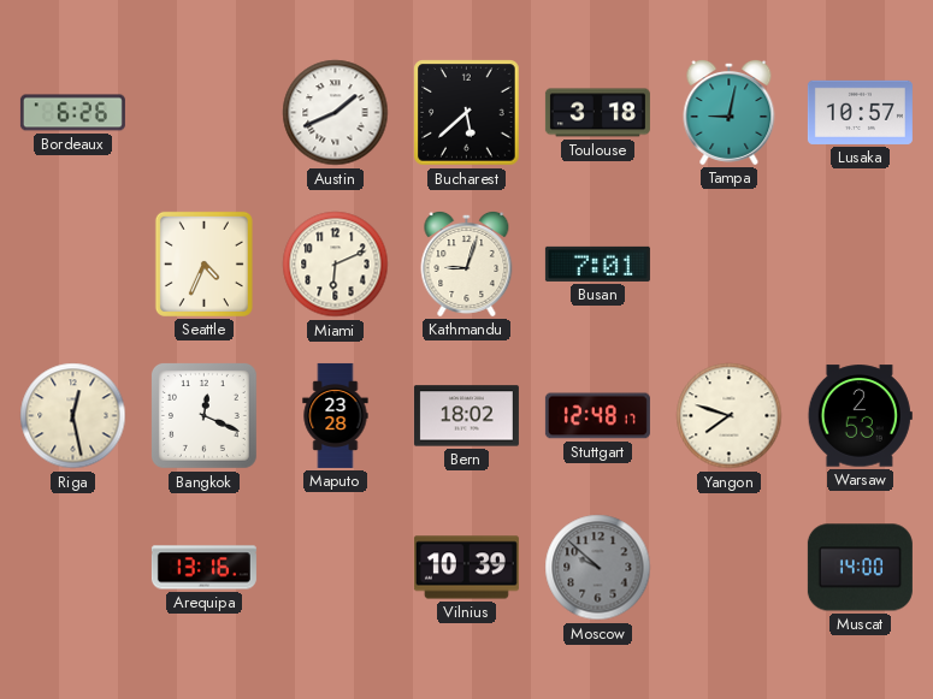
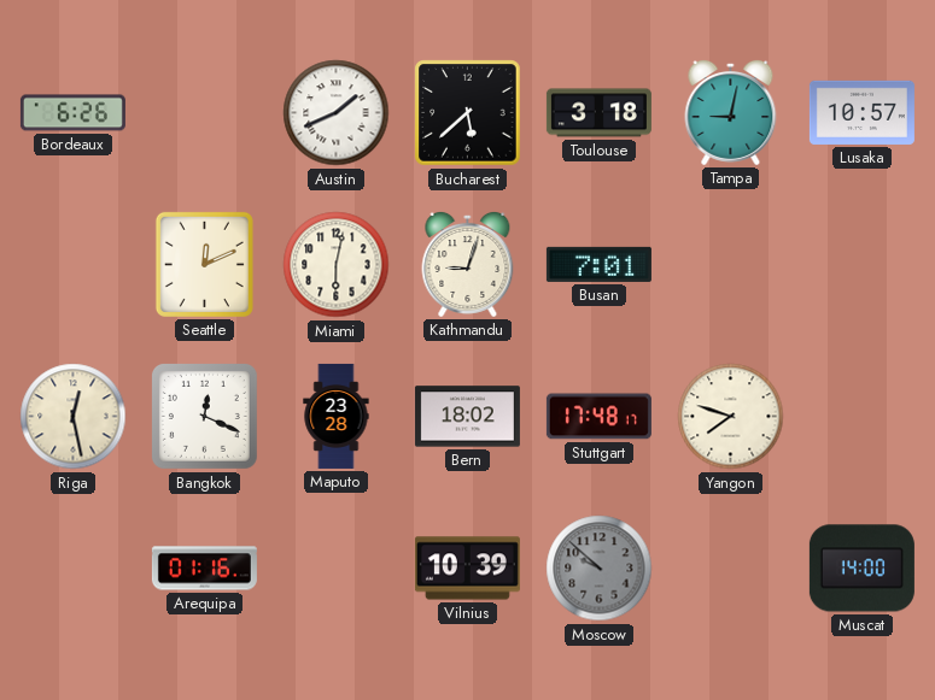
Seattle: 4:34 -> 12:11
Miami: 6:11 -> 6:02
Stuttgart: 12:48 -> 17:48
Warsaw: 2:53 -> none
Arequipa: 13:16 -> 01:16
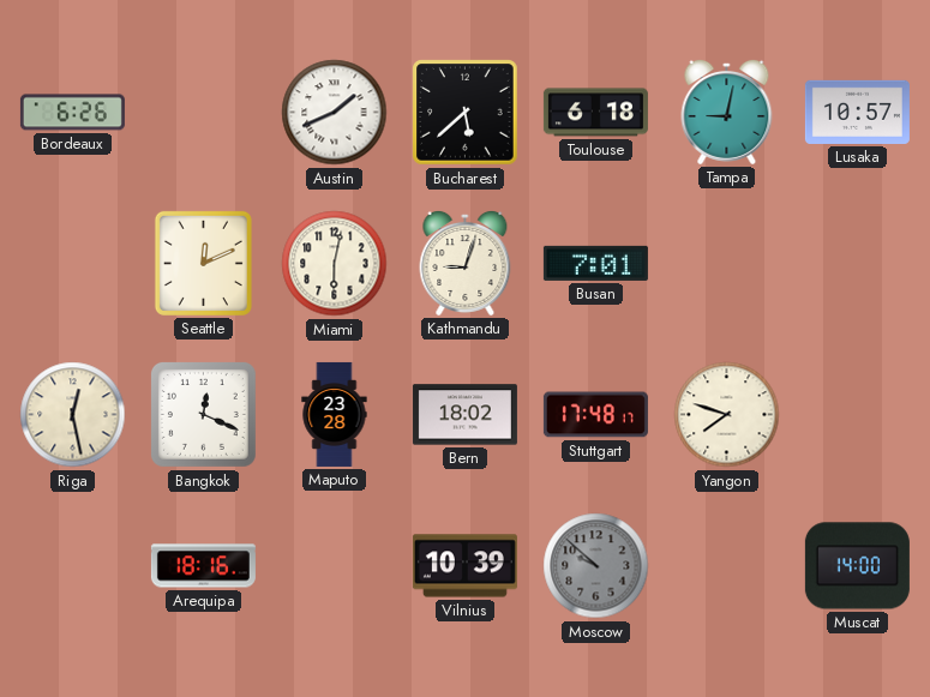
Toulouse: 3:18 -> 6:18
Arequipa: 01:16 -> 18:16
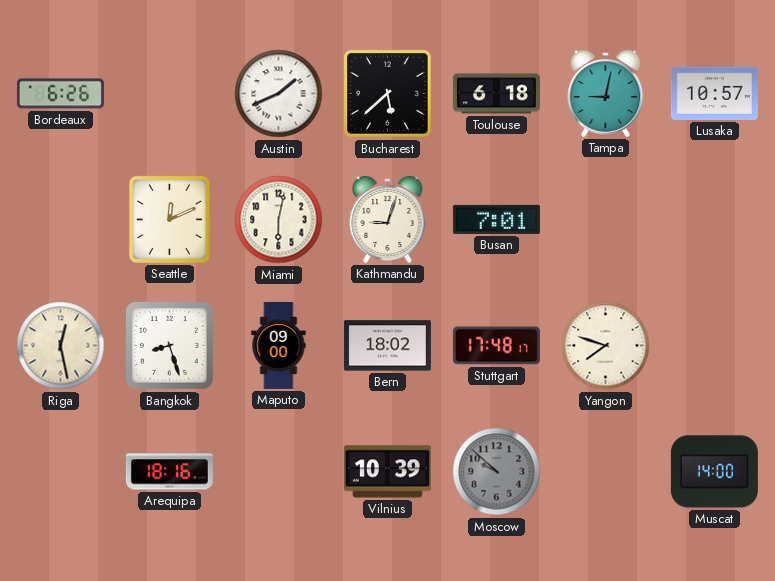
Bangkok: 12:19 -> 8:27
Maputo: 23:28 -> 09:00
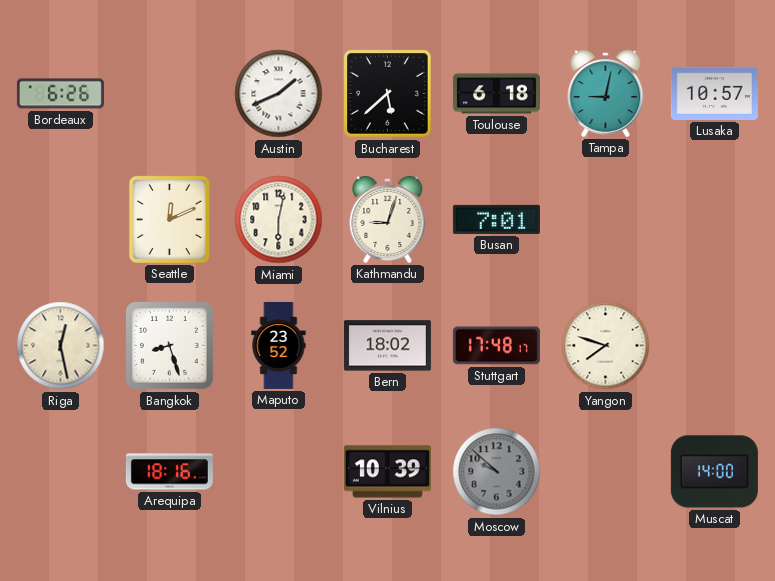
Maputo: 09:00 -> 23:52
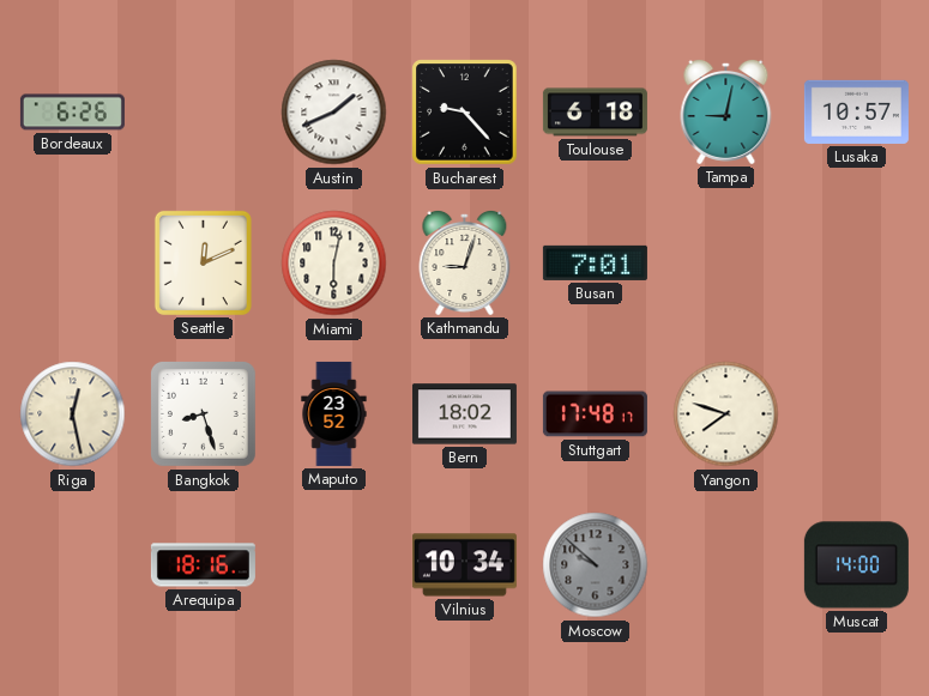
Bucharest: 5:38 -> 9:23
Vilnius: 10:39 -> 10:34
